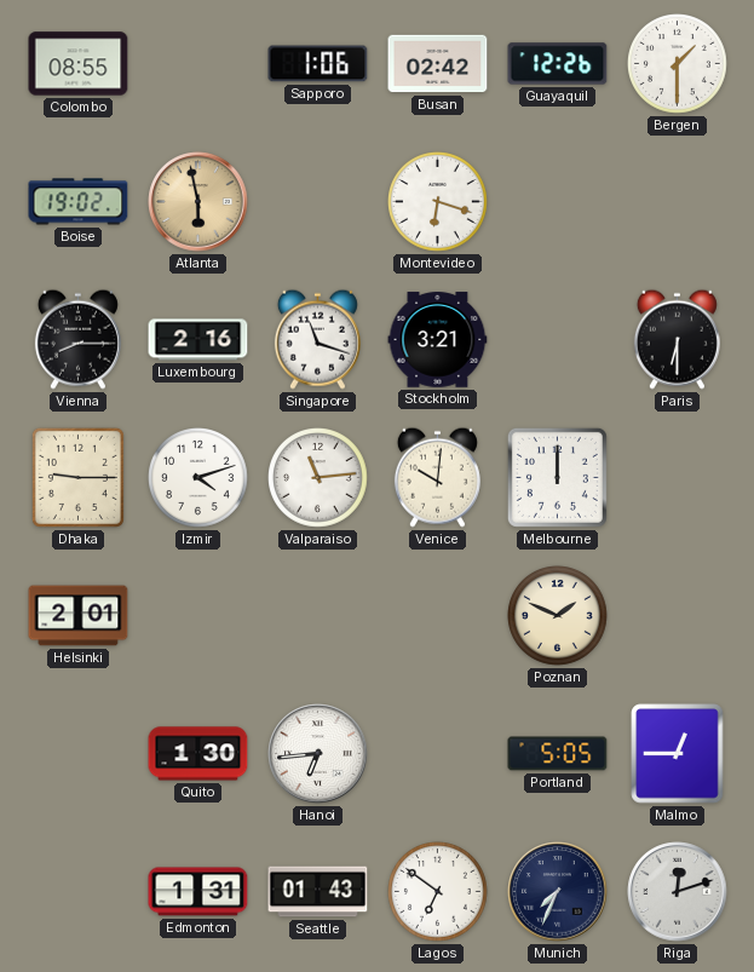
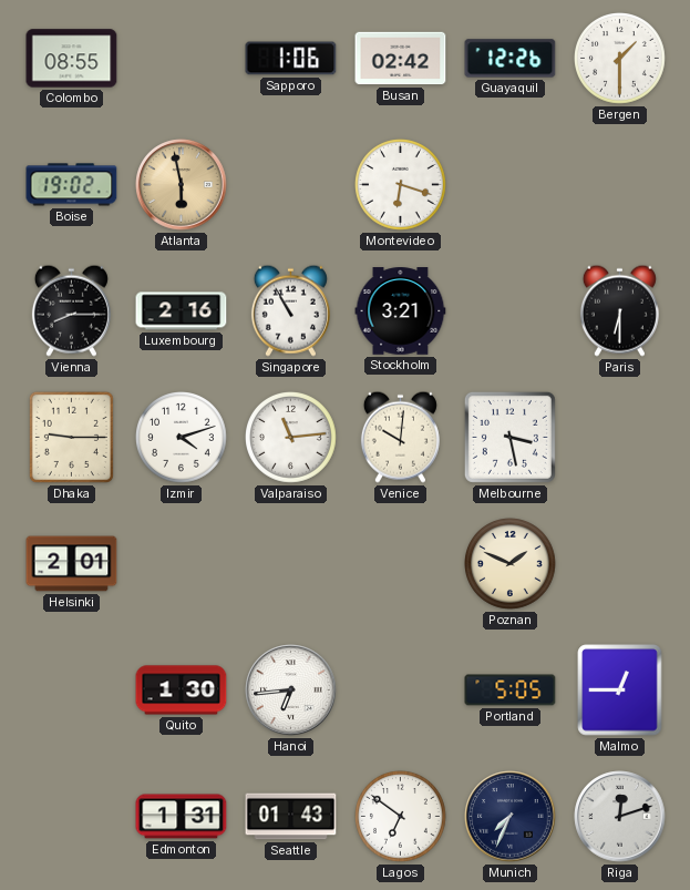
Singapore: 11:18 -> 10:55
Melbourne: 12:00 -> 3:28
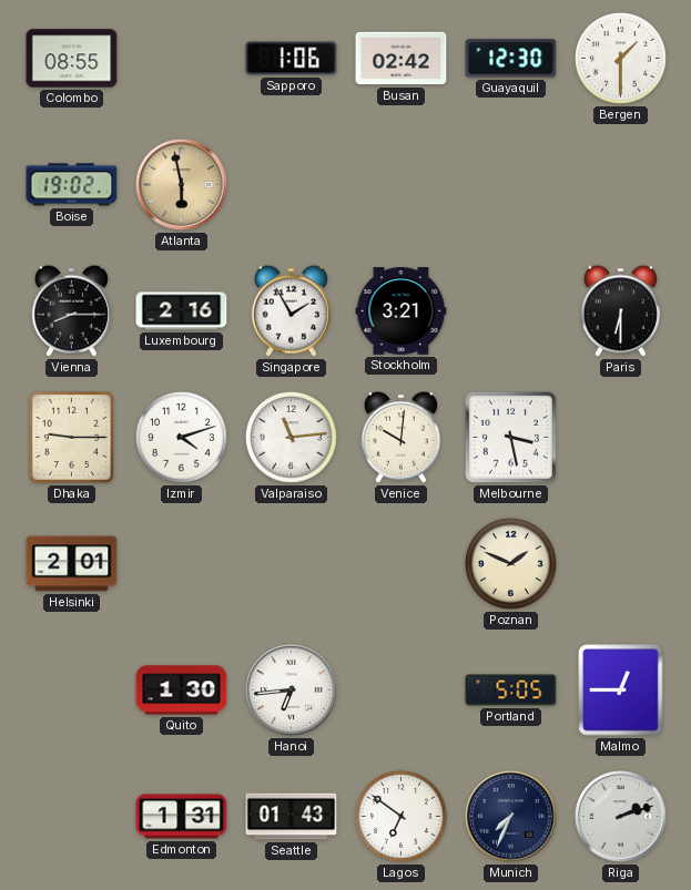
Guayaquil: 12:26 -> 12:30
Montevideo: 6:18 -> none
Singapore: 10:55 -> 1:55
Riga: 12:12 -> 2:12
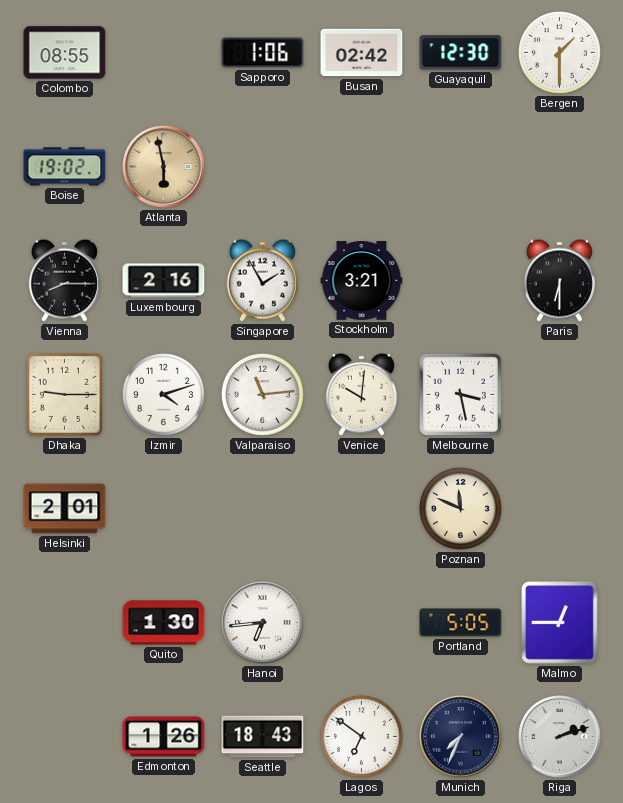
Poznan: 1:49 -> 11:49
Edmonton: 1:31 -> 1:26
Seattle: 01:43 -> 18:43
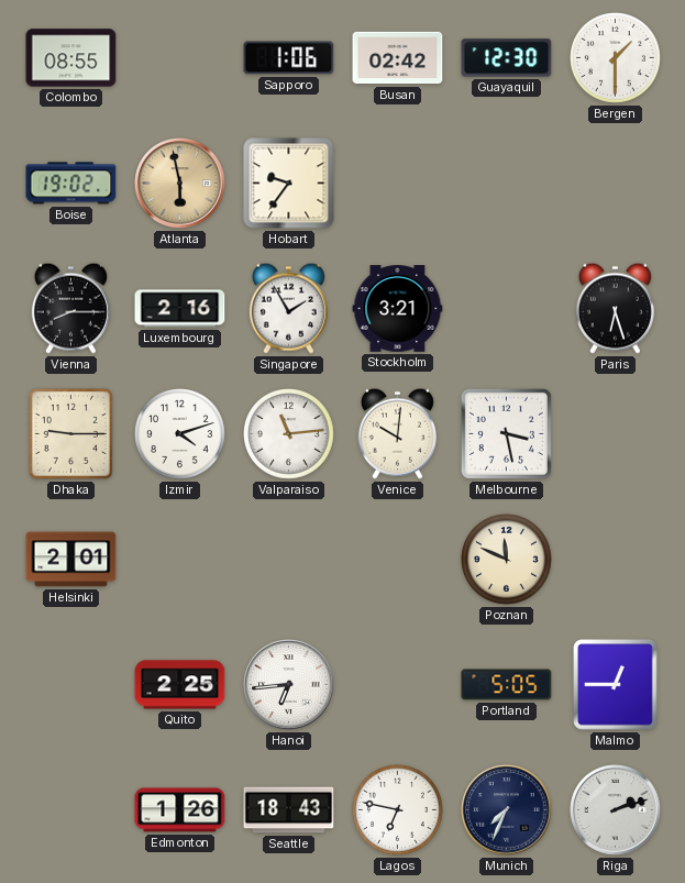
Hobart: none -> 9:36
Paris: 6:30 -> 6:27
Quito: 1:30 -> 2:25
Lagos: 6:51 -> 6:47
